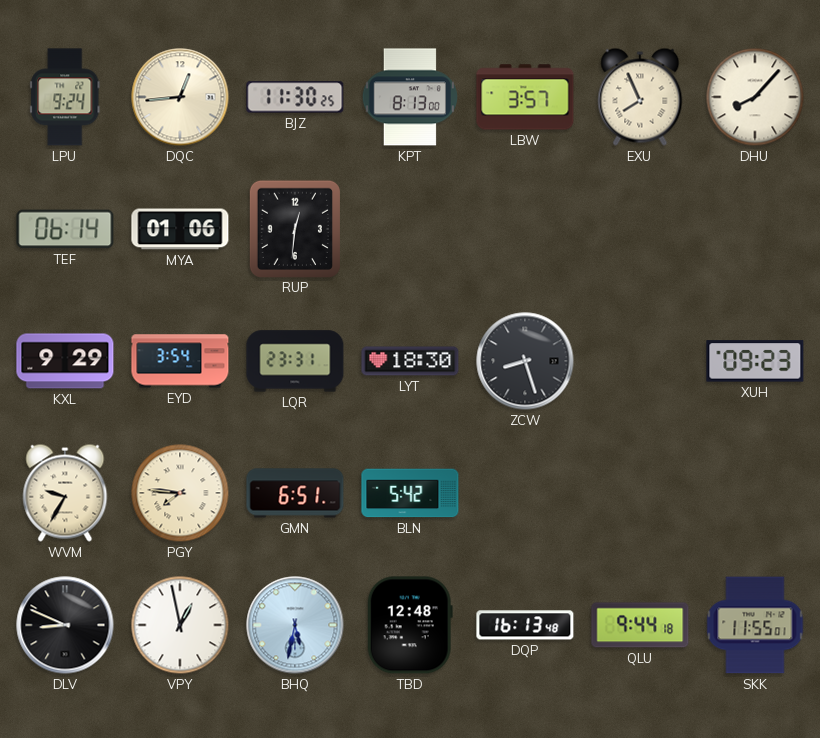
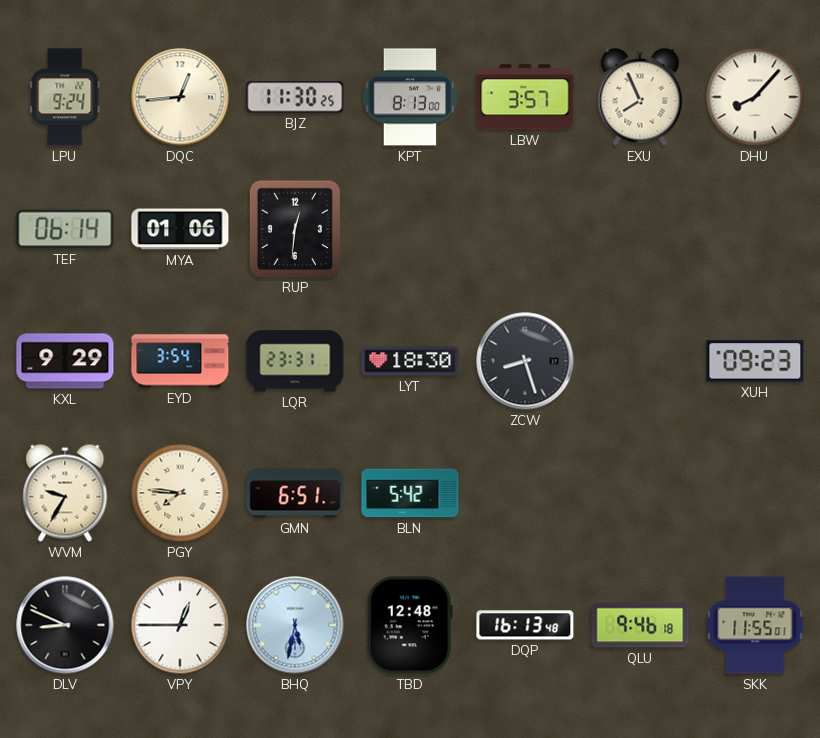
VPY: 12:58 -> 12:45
QLU: 9:44 -> 9:46
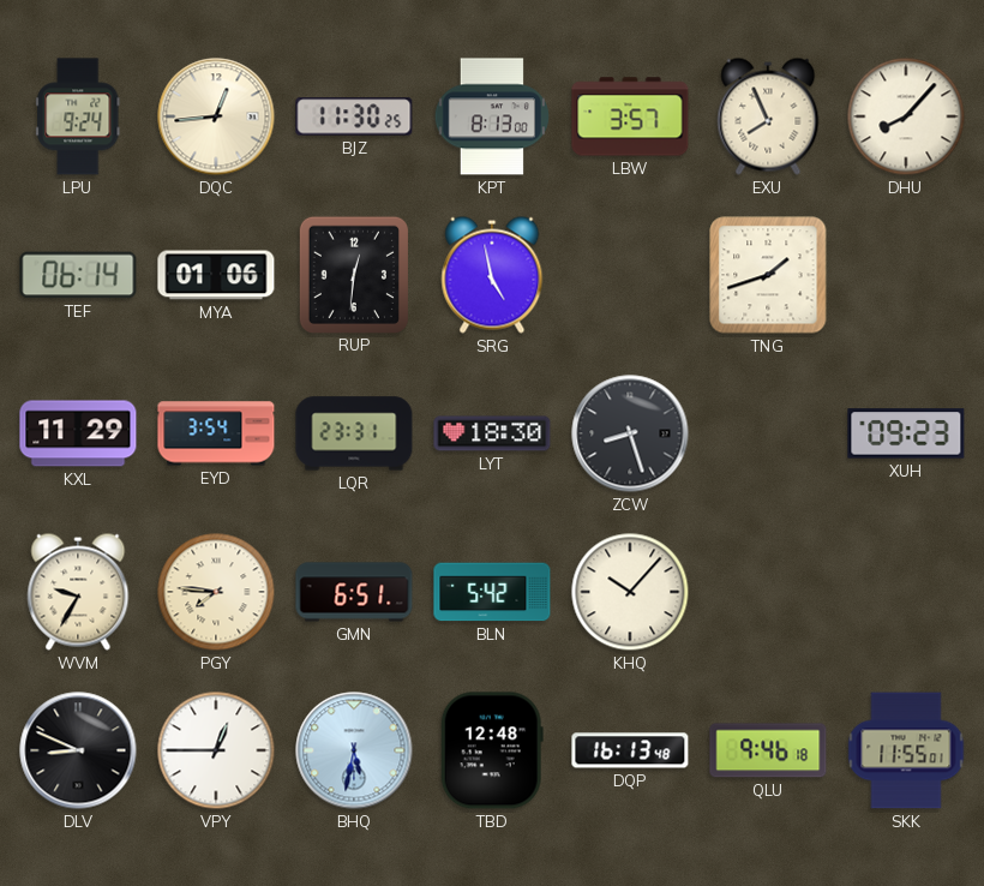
SRG: none -> 4:58
TNG: none -> 1:42
KXL: 9:29 -> 11:29
KHQ: none -> 10:07
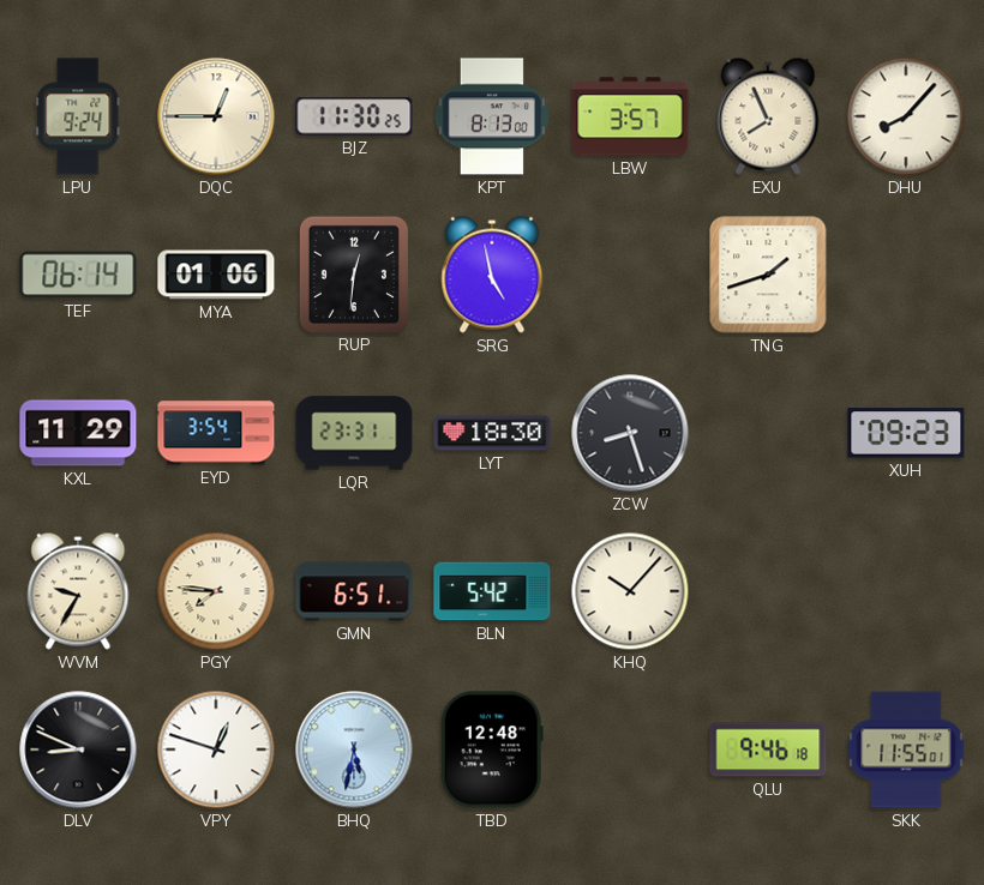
DQC: 12:44 -> 12:45
VPY: 12:45 -> 12:48
DQP: 16:13 -> none
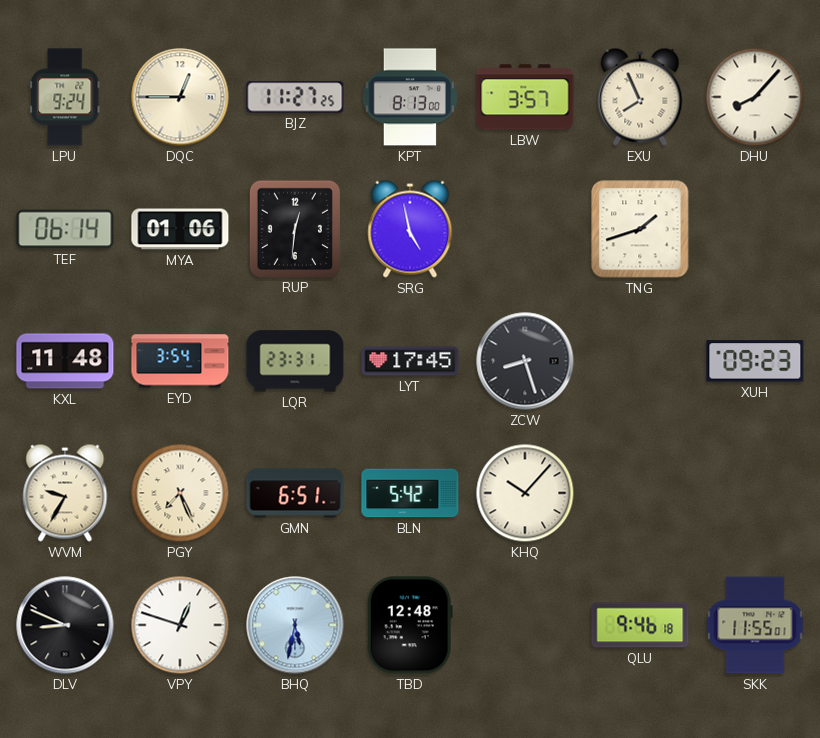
BJZ: 11:30 -> 11:27
KXL: 11:29 -> 11:48
LYT: 18:30 -> 17:45
PGY: 7:46 -> 7:26
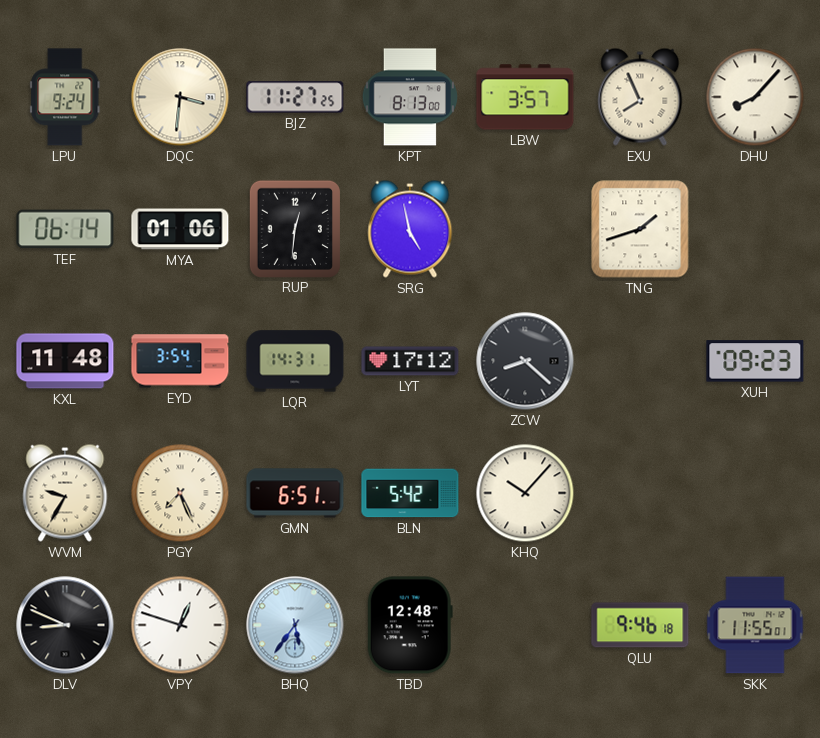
DQC: 12:45 -> 3:31
LQR: 23:31 -> 14:31
LYT: 17:45 -> 17:12
ZCW: 8:27 -> 8:22
BHQ: 5:32 -> 5:36
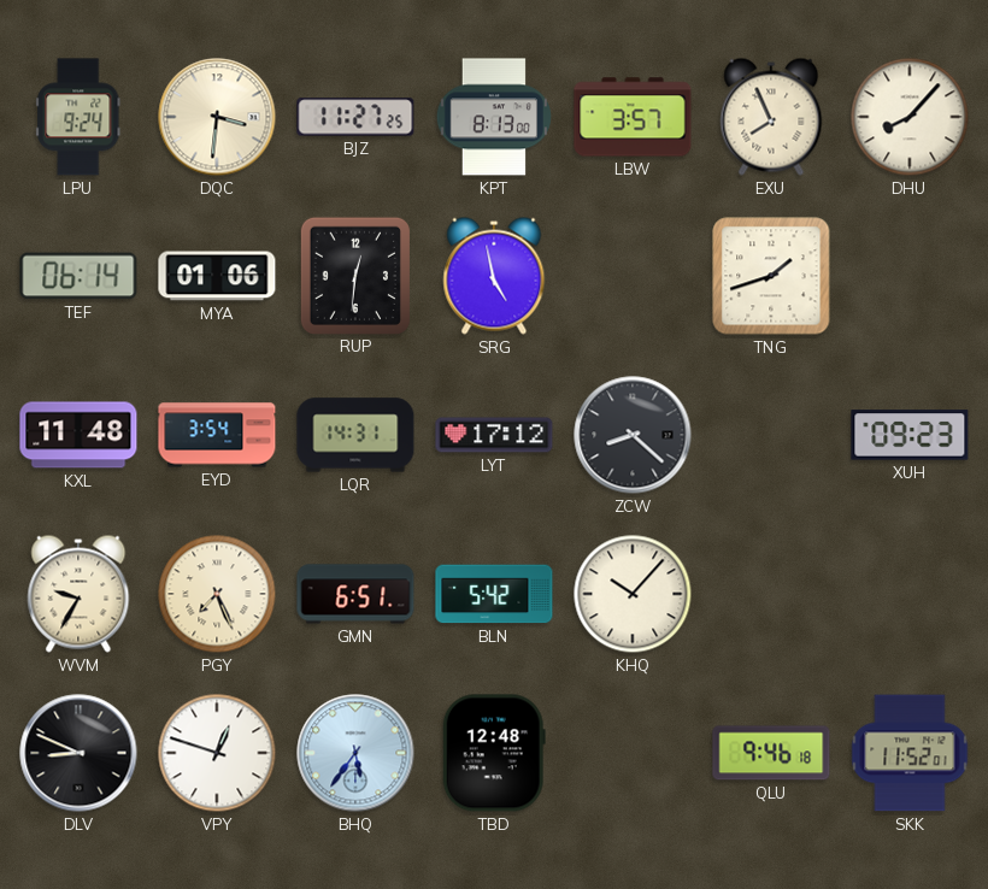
SKK: 11:55 -> 11:52
